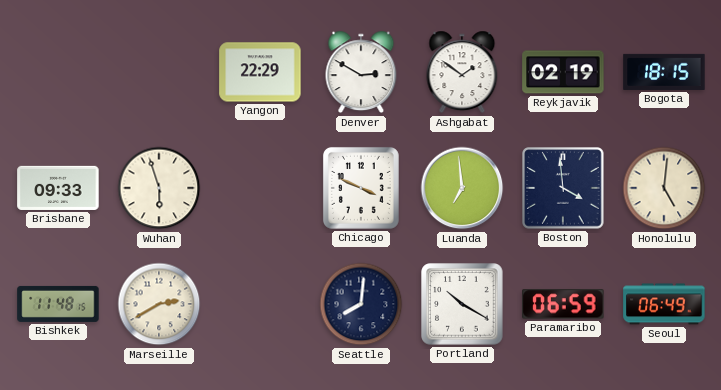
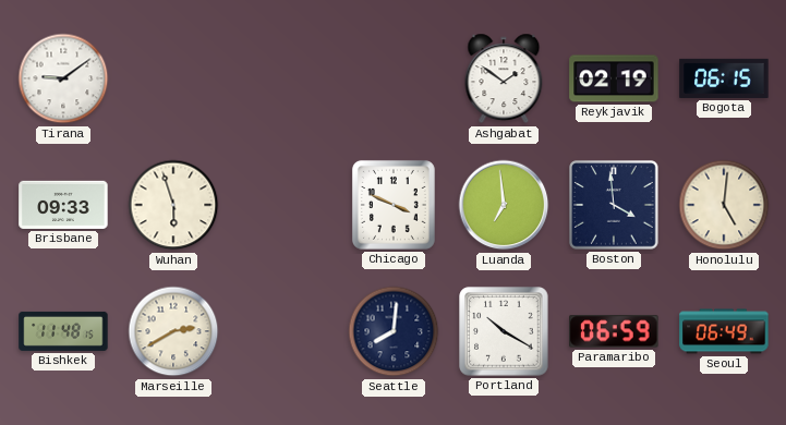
Tirana: none -> 9:09
Yangon: 22:29 -> none
Denver: 2:50 -> none
Bogota: 18:15 -> 06:15
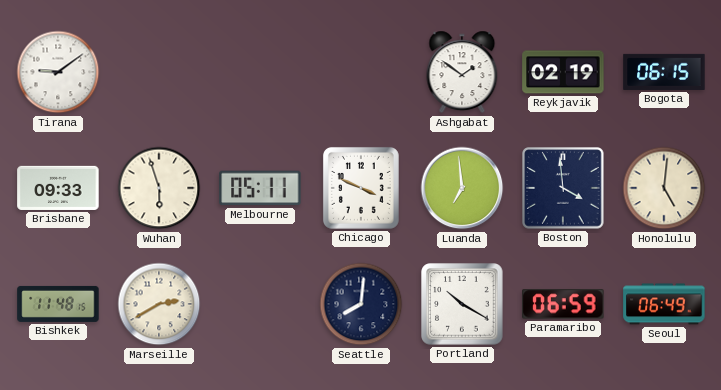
Melbourne: none -> 05:11
